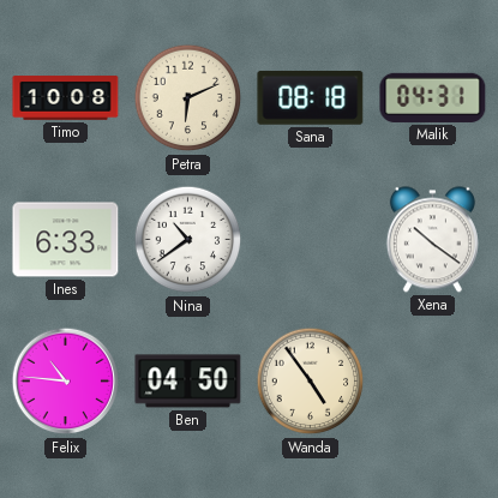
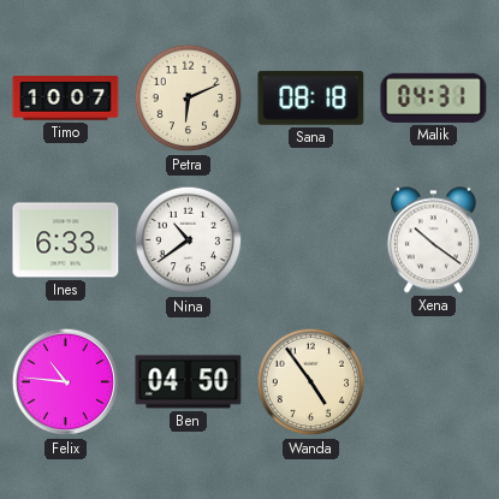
Timo: 10:08 -> 10:07
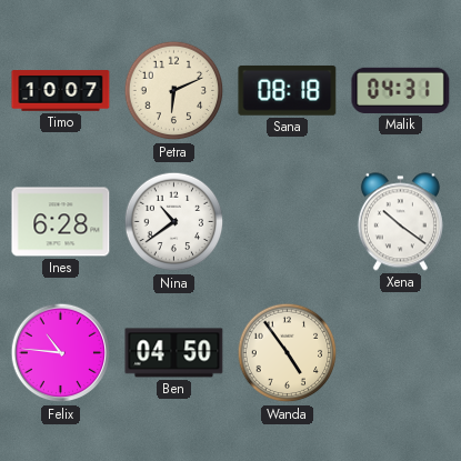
Ines: 6:33 -> 6:28
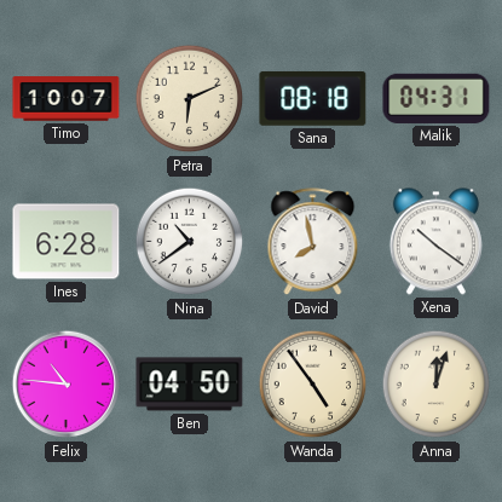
David: none -> 7:58
Anna: none -> 12:03
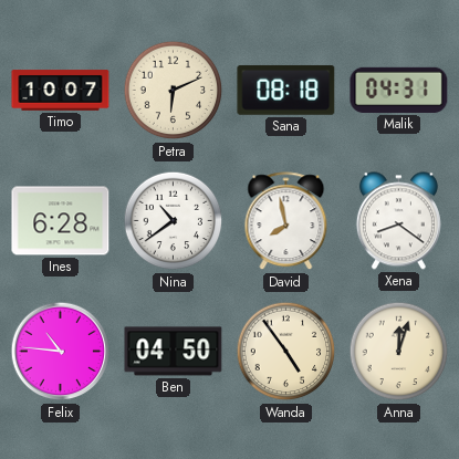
Xena: 10:21 -> 8:21
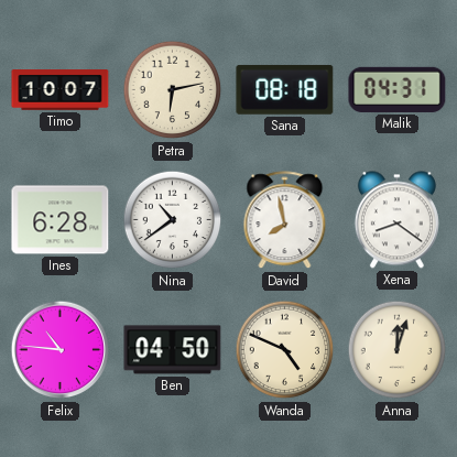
Petra: 6:11 -> 6:13
Wanda: 4:54 -> 4:49
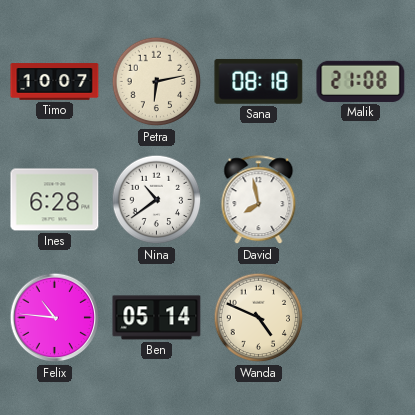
Malik: 04:31 -> 21:08
Xena: 8:21 -> none
Ben: 04:50 -> 05:14
Anna: 12:03 -> none
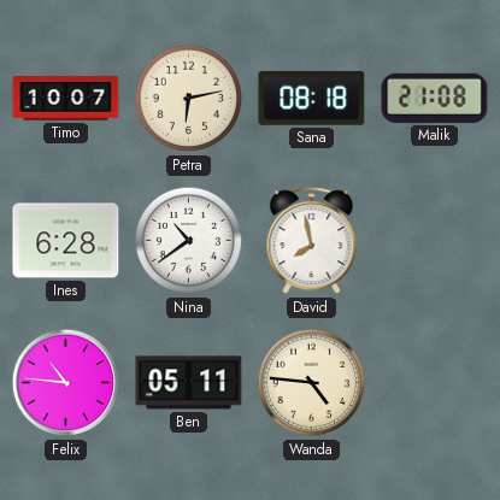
Ben: 05:14 -> 05:11
Wanda: 4:49 -> 4:46
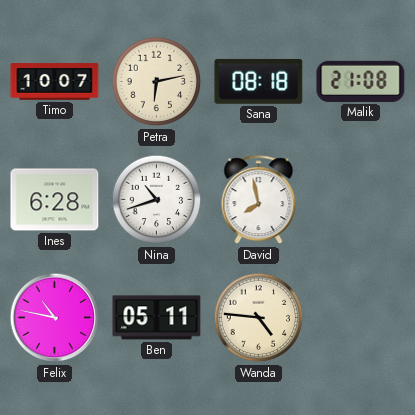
Nina: 10:39 -> 10:42
Felix: 10:46 -> 10:47
